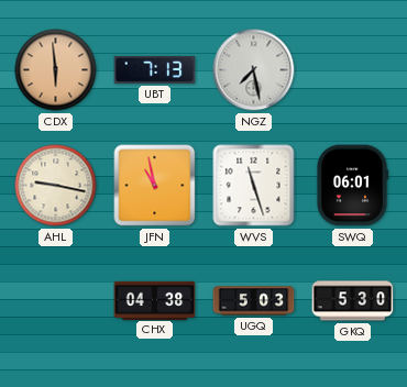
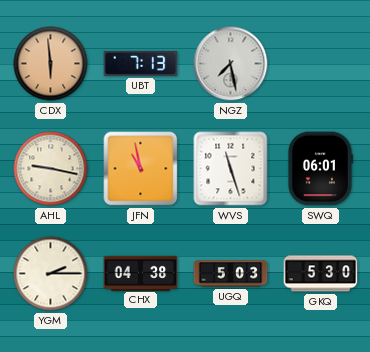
YGM: none -> 2:15
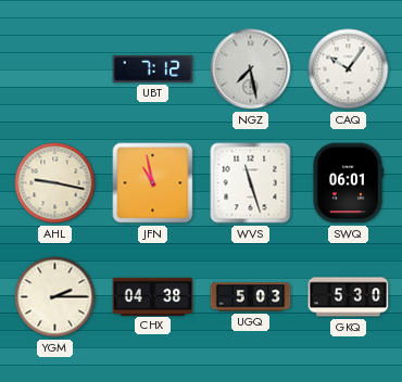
CDX: 5:59 -> none
UBT: 7:13 -> 7:12
CAQ: none -> 10:06
